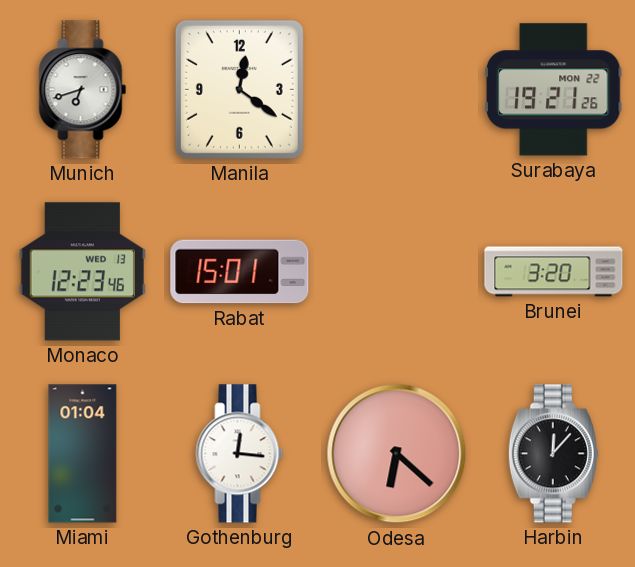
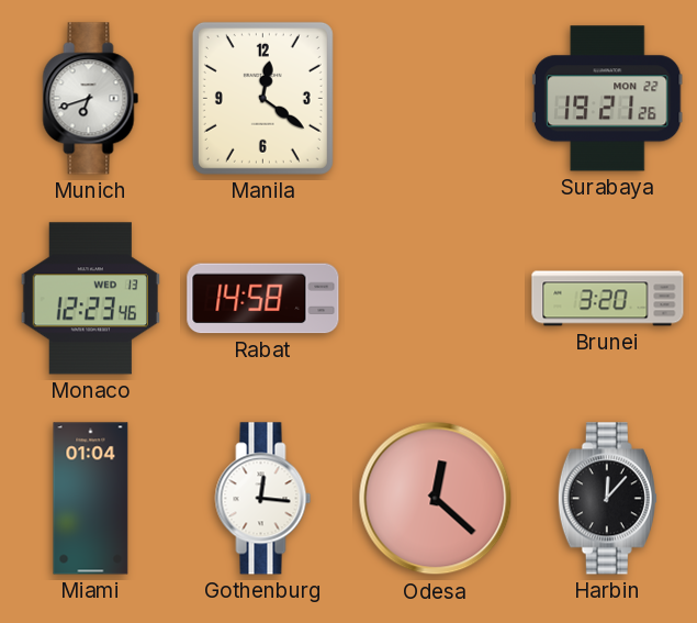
Rabat: 15:01 -> 14:58
Odesa: 6:22 -> 12:22
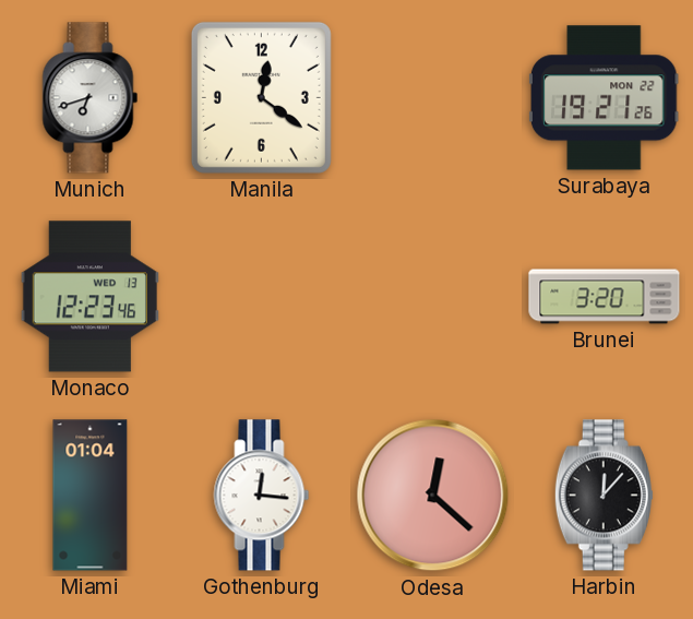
Rabat: 14:58 -> none
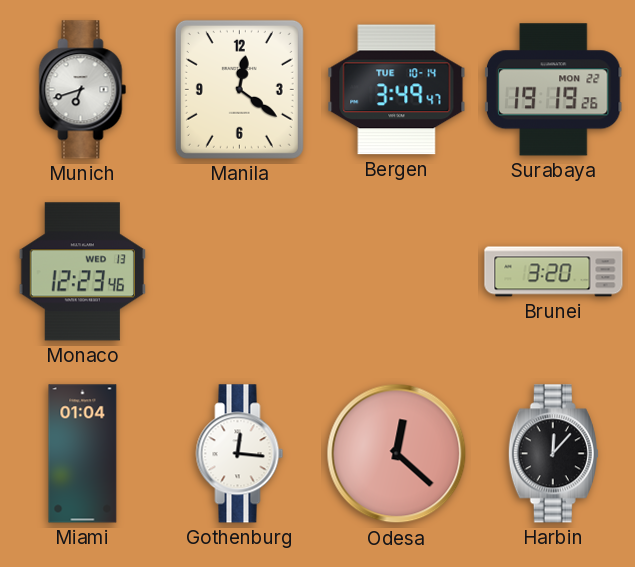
Bergen: none -> 3:49
Surabaya: 19:21 -> 19:19
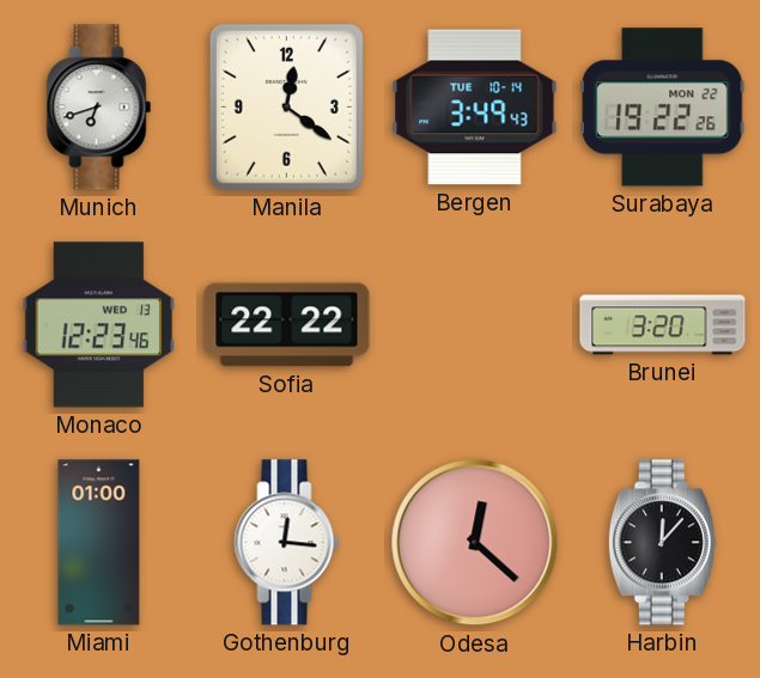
Bergen: 3:49:47 -> 3:49:43
Surabaya: 19:19 -> 19:22
Sofia: none -> 22:22
Miami: 01:04 -> 01:00
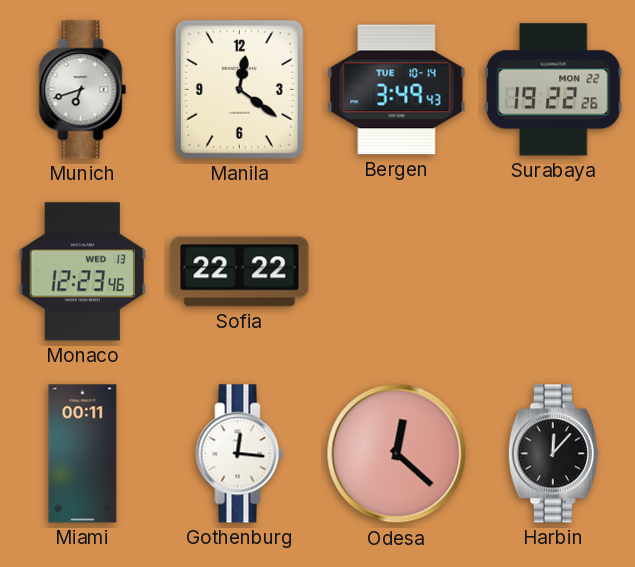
Brunei: 3:20 -> none
Miami: 01:00 -> 00:11
